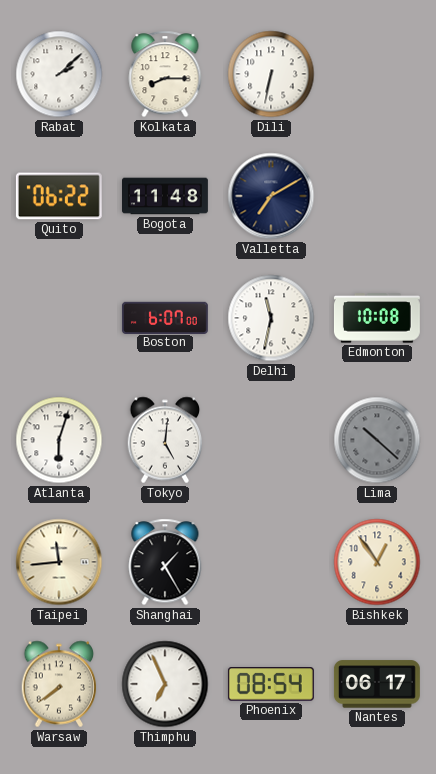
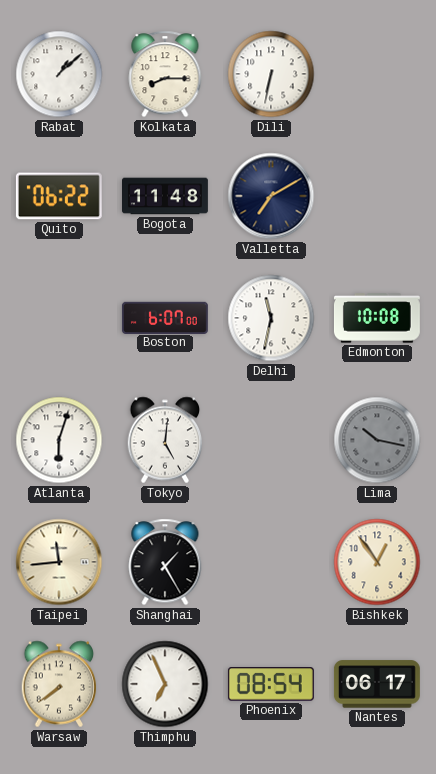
Rabat: 2:08 -> 1:08
Lima: 10:22 -> 10:17
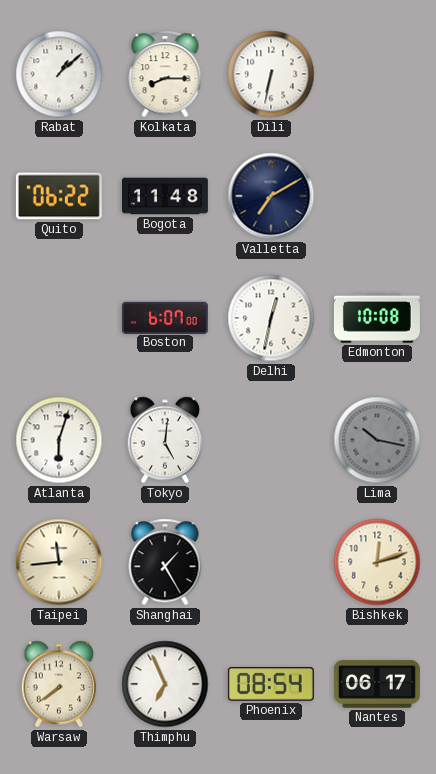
Delhi: 11:32 -> 12:32
Bishkek: 12:54 -> 12:12
